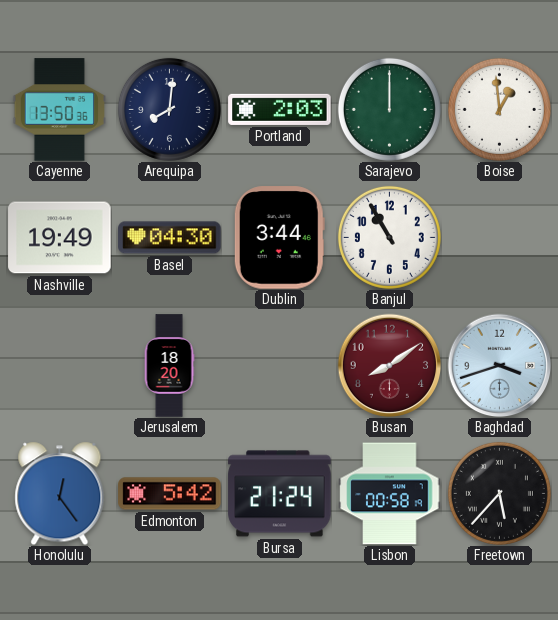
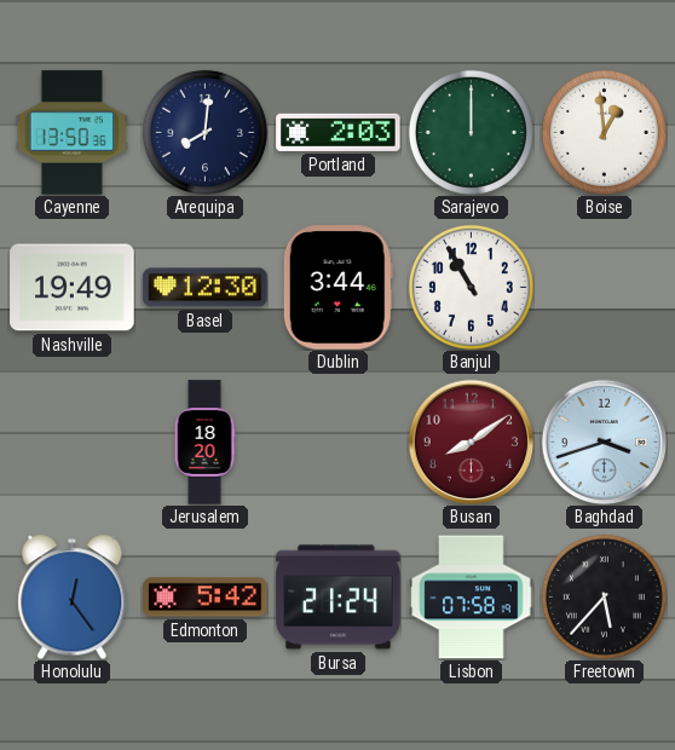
Basel: 04:30 -> 12:30
Lisbon: 00:58 -> 07:58
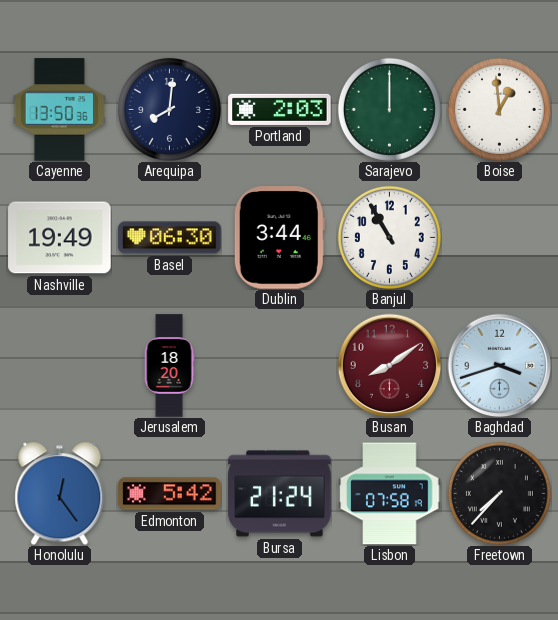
Basel: 12:30 -> 06:30
Freetown: 5:37 -> 7:37
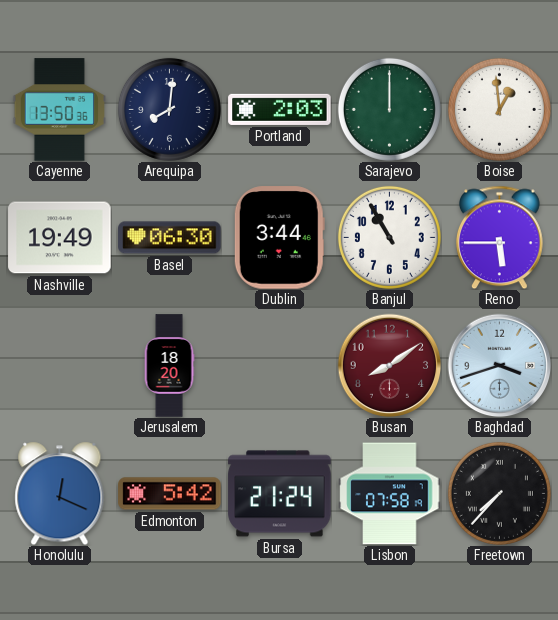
Reno: none -> 5:45
Honolulu: 12:24 -> 12:19
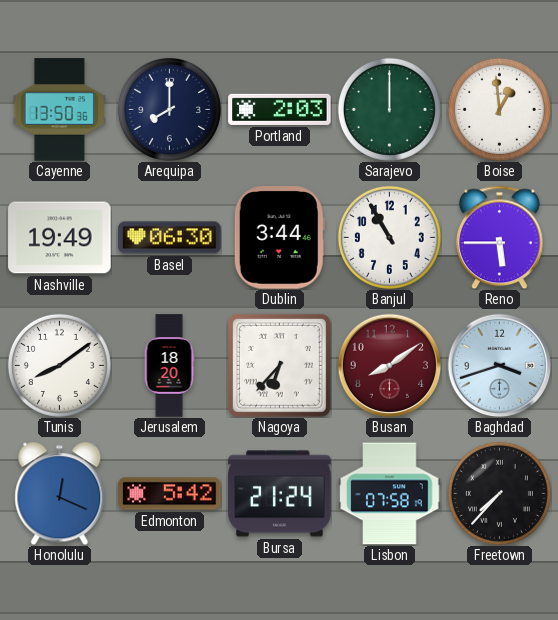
Arequipa: 8:01 -> 8:00
Tunis: none -> 8:09
Nagoya: none -> 6:37
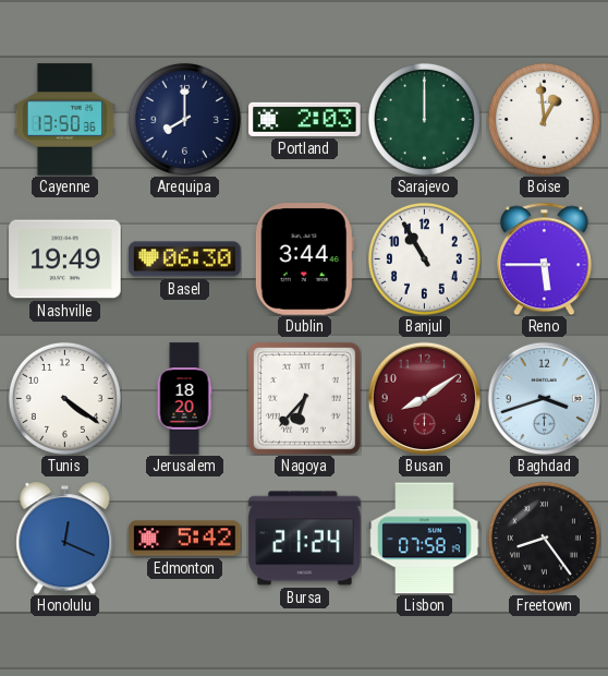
Tunis: 8:09 -> 4:21
Freetown: 7:37 -> 8:24
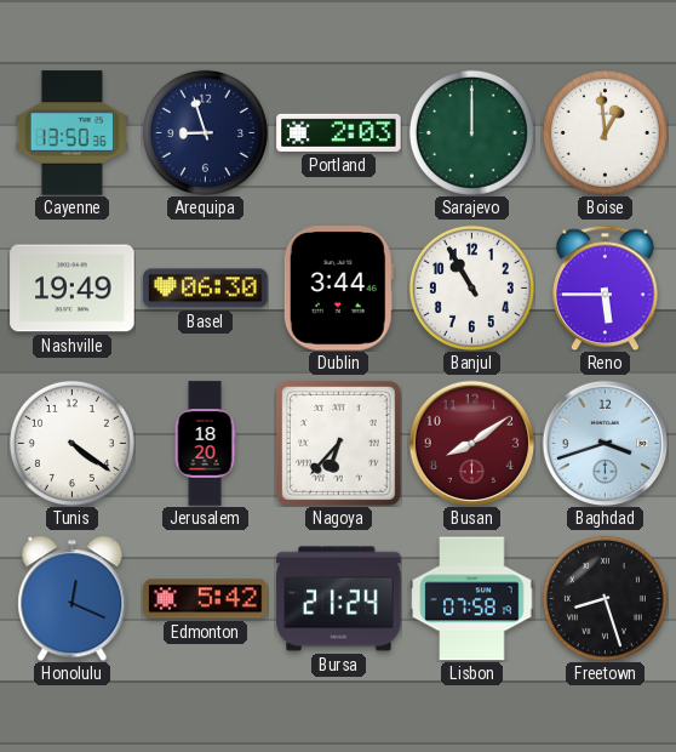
Arequipa: 8:00 -> 8:57
Freetown: 8:24 -> 8:27
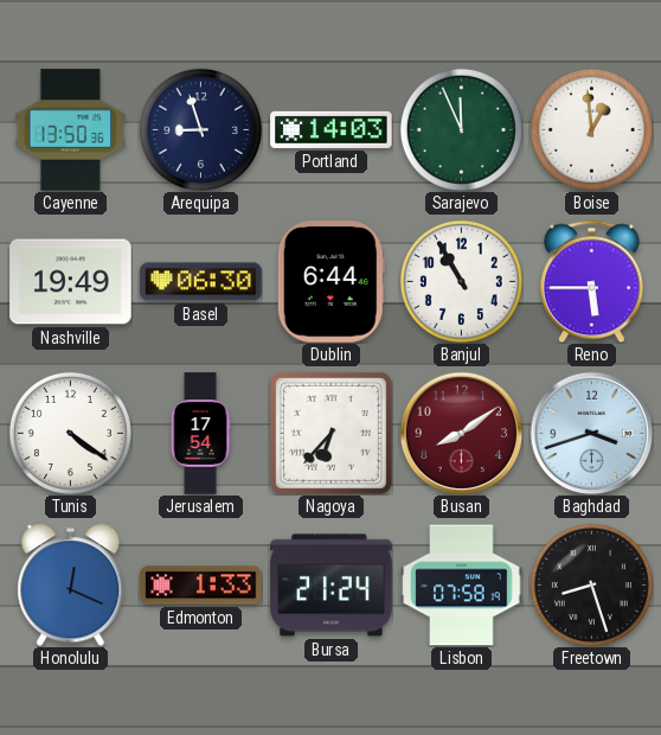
Portland: 2:03 -> 14:03
Sarajevo: 12:00 -> 11:56
Dublin: 3:44 -> 6:44
Jerusalem: 18:20 -> 17:54
Edmonton: 5:42 -> 1:33
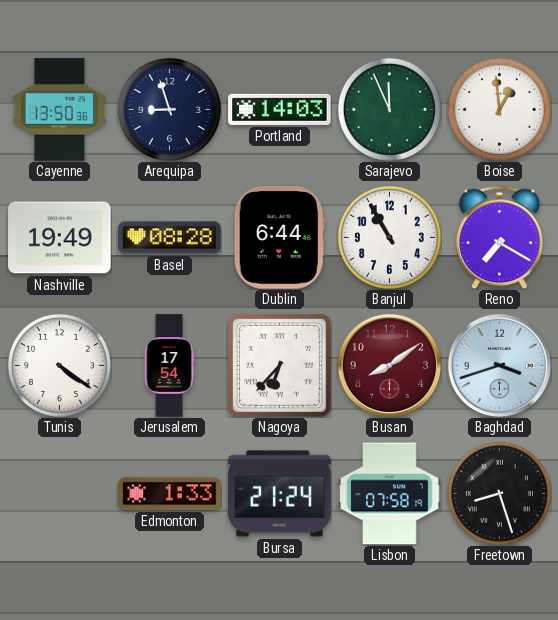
Basel: 06:30 -> 08:28
Reno: 5:45 -> 7:20
Honolulu: 12:19 -> none
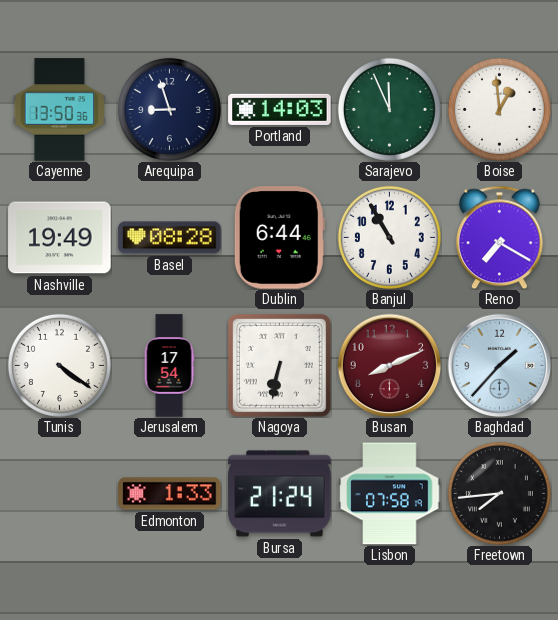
Nagoya: 6:37 -> 6:32
Busan: 8:09 -> 8:11
Baghdad: 3:42 -> 1:37
Freetown: 8:27 -> 7:44
